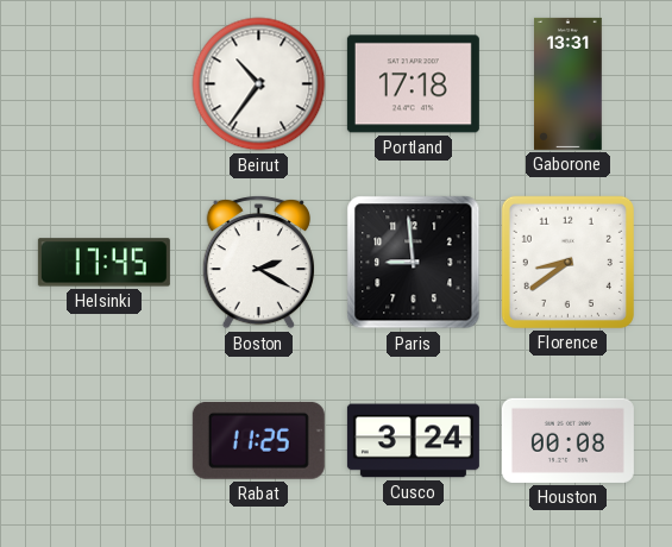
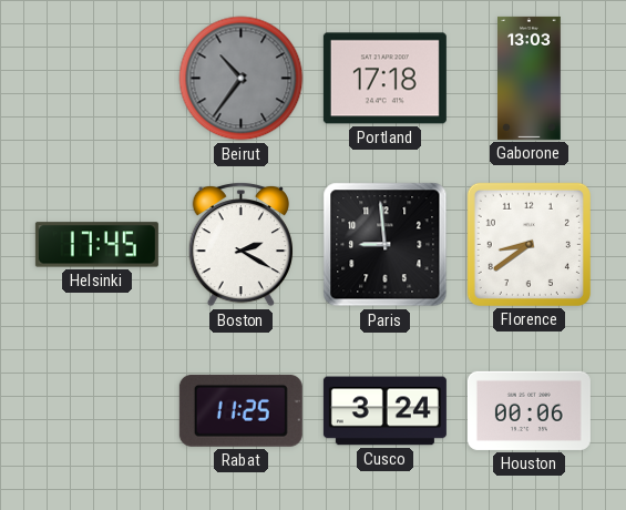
Beirut dial: white -> grey
Gaborone: 13:31 -> 13:03
Houston: 00:08 -> 00:06
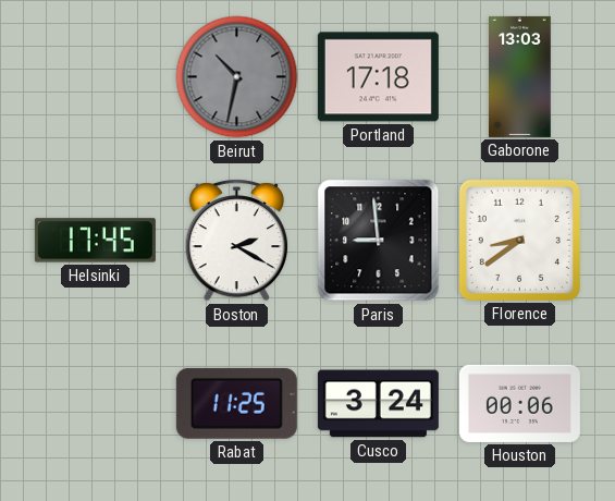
Beirut: 10:36 -> 10:32
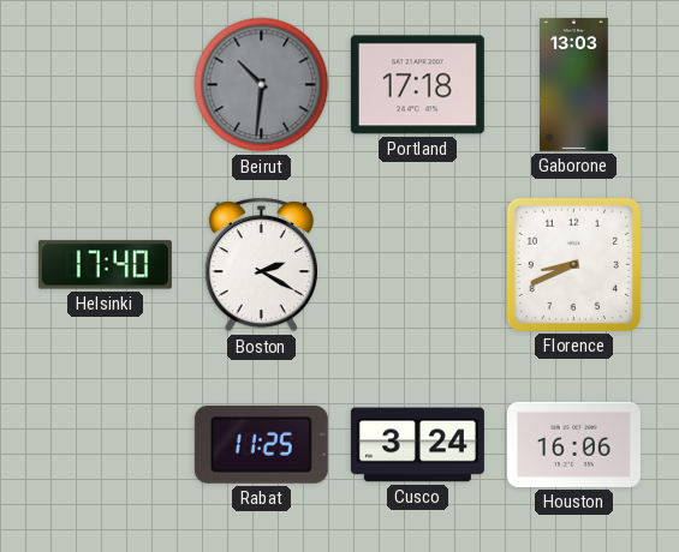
Beirut: 10:32 -> 10:31
Helsinki: 17:45 -> 17:40
Paris: 8:59 -> none
Florence: 8:39 -> 8:41
Houston: 00:06 -> 16:06
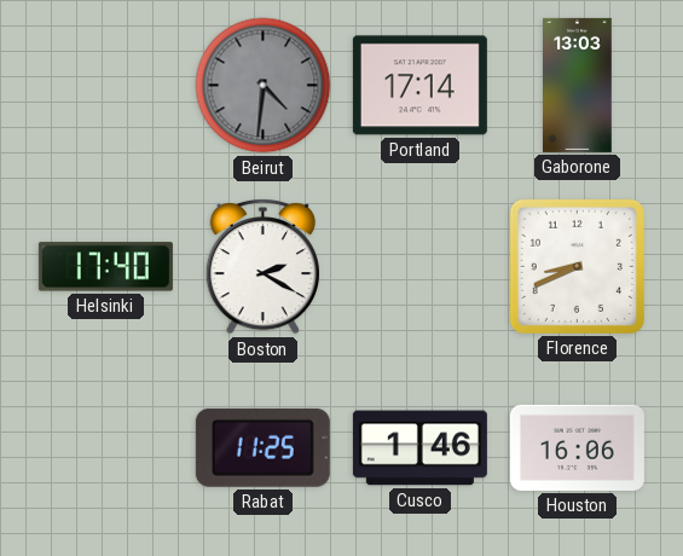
Beirut: 10:31 -> 4:31
Portland: 17:18 -> 17:14
Cusco: 3:24 -> 1:46
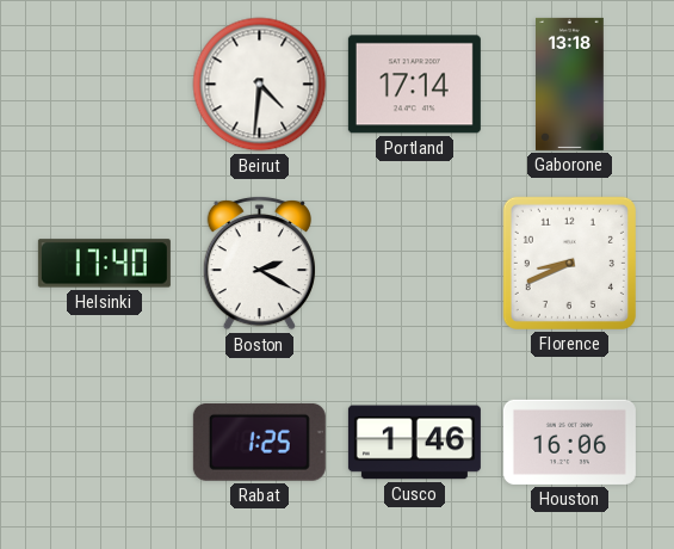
Beirut dial: grey -> white
Gaborone: 13:03 -> 13:18
Rabat: 11:25 -> 1:25
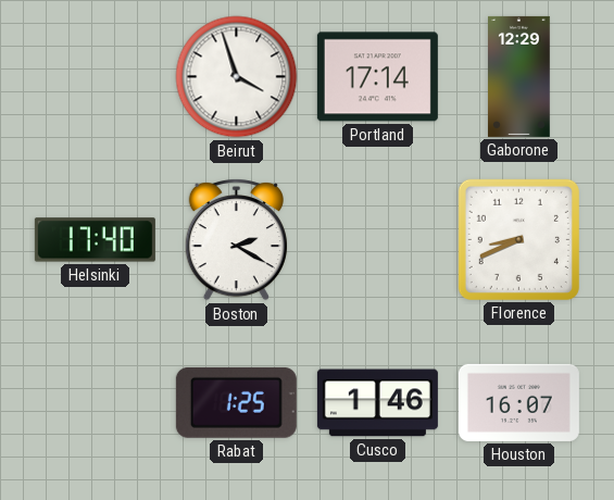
Beirut: 4:31 -> 3:57
Gaborone: 13:18 -> 12:29
Houston: 16:06 -> 16:07
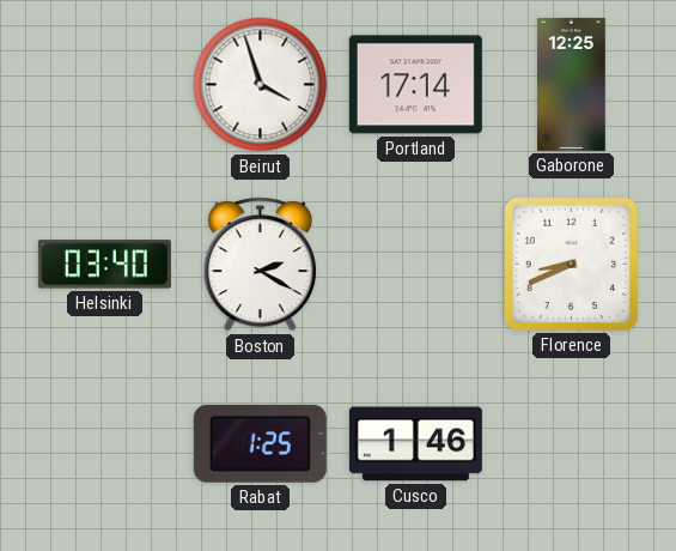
Gaborone: 12:29 -> 12:25
Helsinki: 17:40 -> 03:40
Houston: 16:07 -> none
